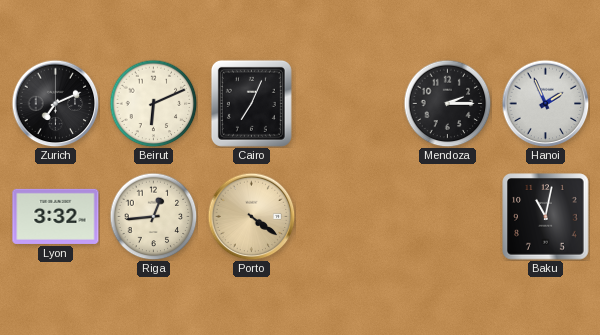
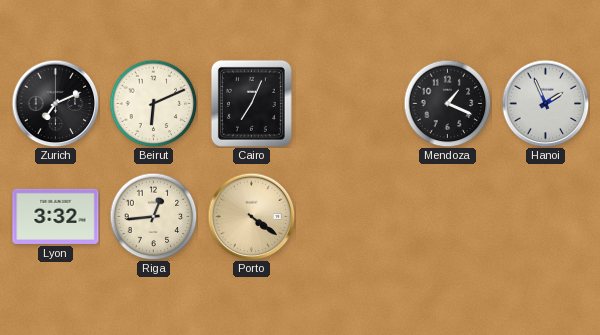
Mendoza: 2:15 -> 1:19
Baku: 11:02 -> none
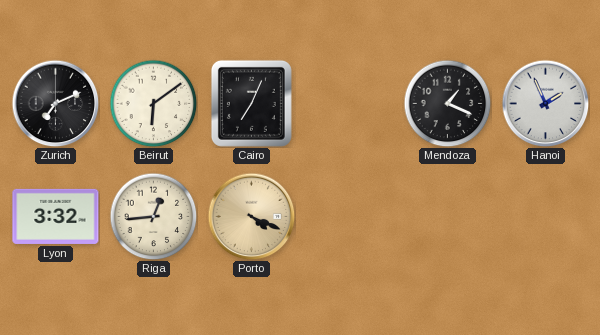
Beirut: 6:11 -> 6:09
Porto: 4:21 -> 4:19
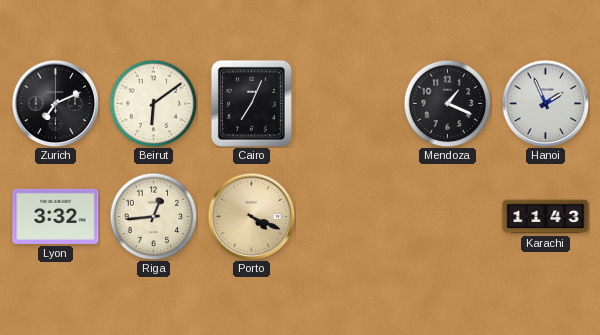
Karachi: none -> 11:43
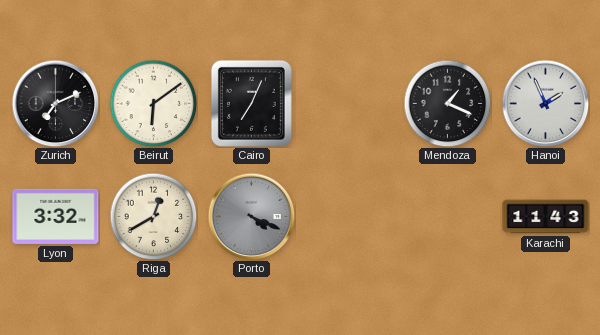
Riga: 12:44 -> 12:40
Porto dial: champagne -> grey
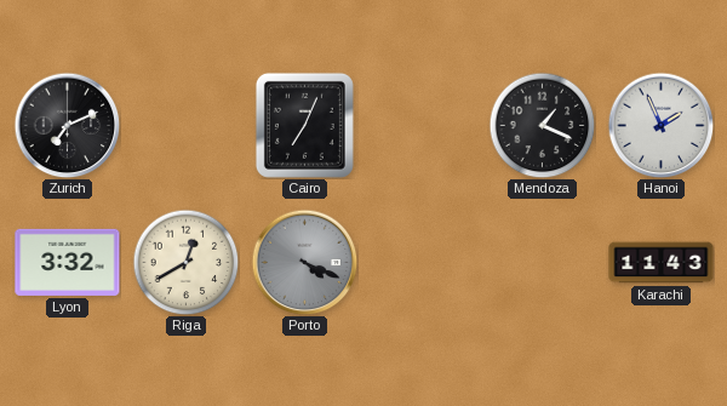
Beirut: 6:09 -> none
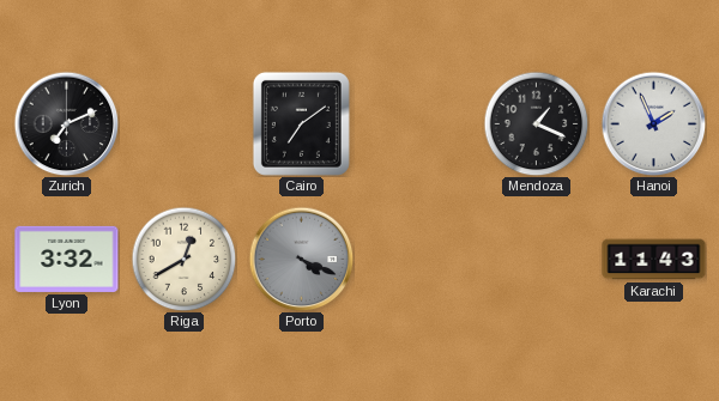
Cairo: 7:04 -> 7:09
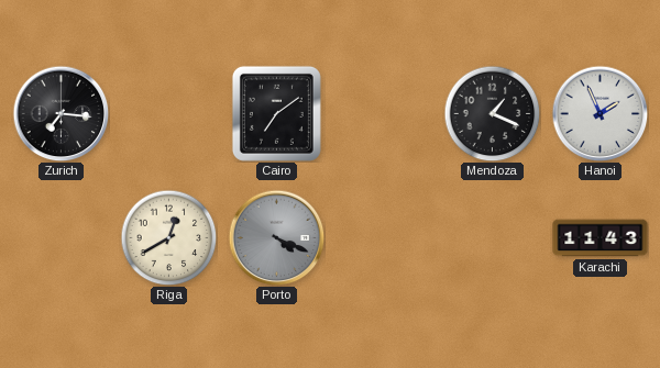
Zurich: 7:11 -> 7:16
Lyon: 3:32 -> none
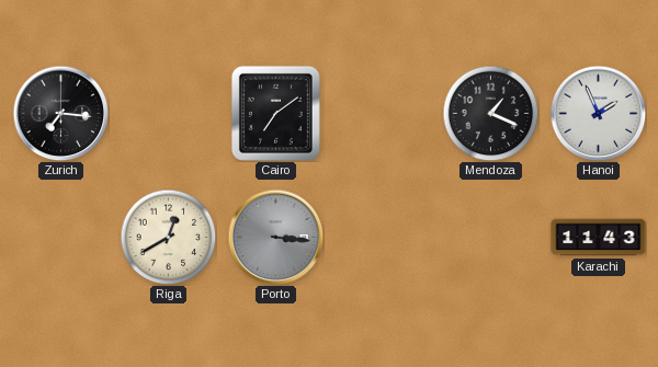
Porto: 4:19 -> 3:16
